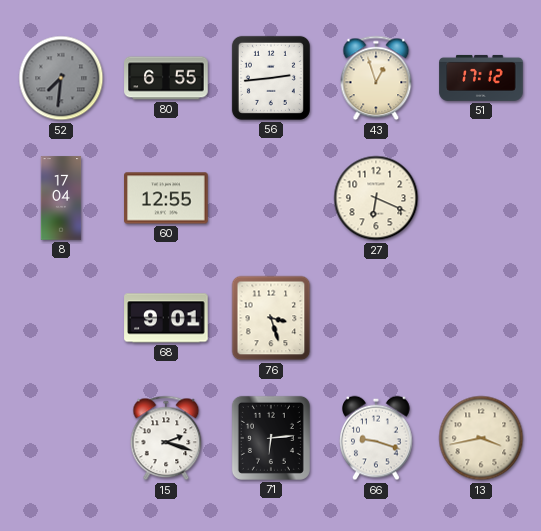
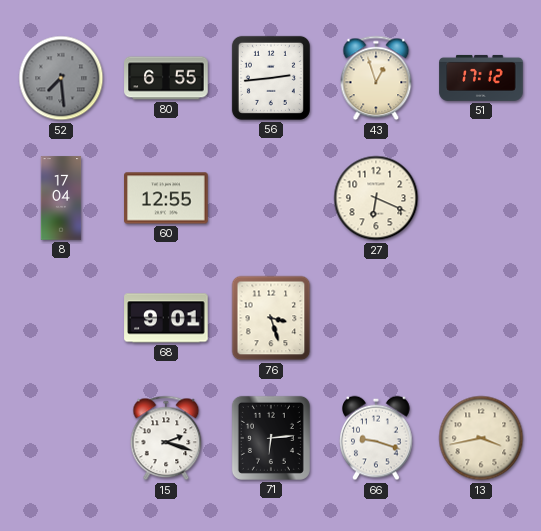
52: 7:31 -> 7:29
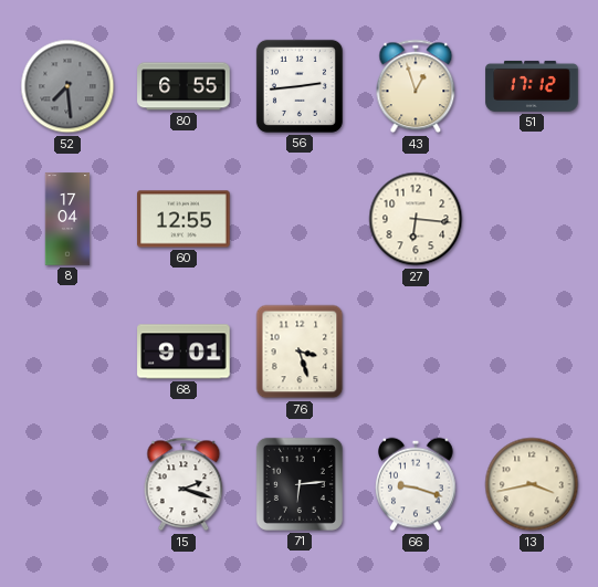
27: 6:19 -> 6:16
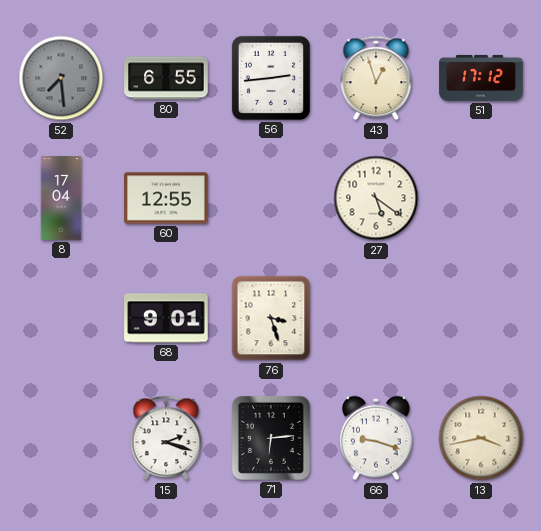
27: 6:16 -> 5:21
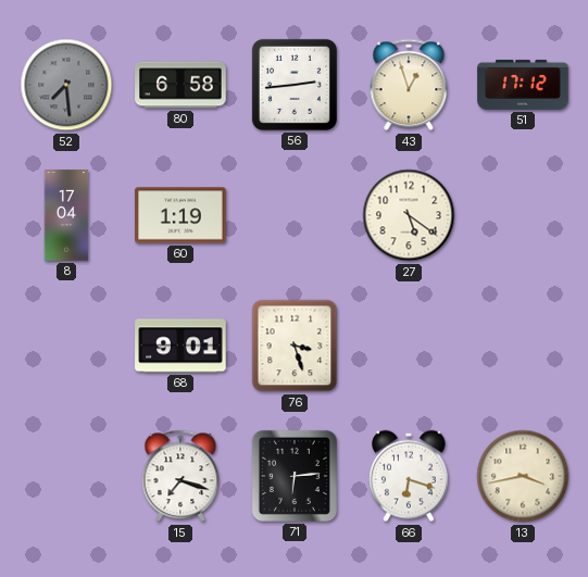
80: 6:55 -> 6:58
60: 12:55 -> 1:19
15: 2:18 -> 7:18
66: 9:18 -> 6:18
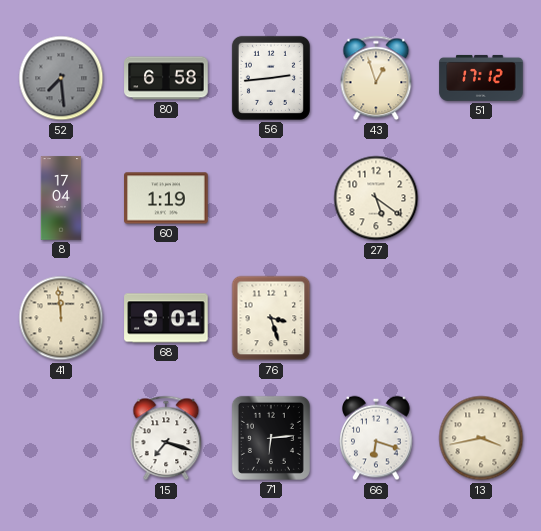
41: none -> 11:59
